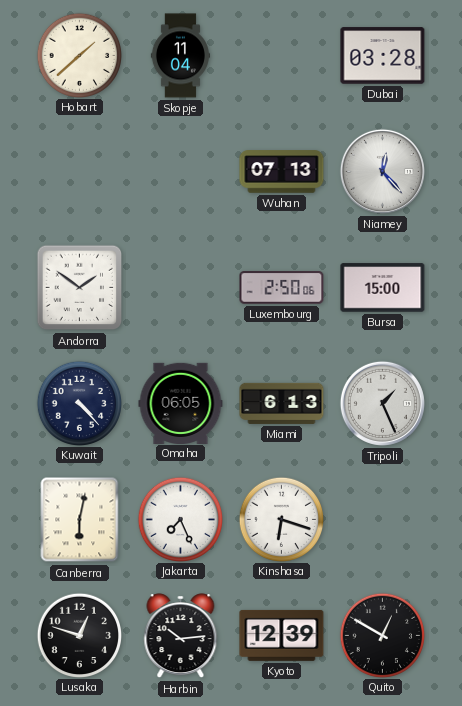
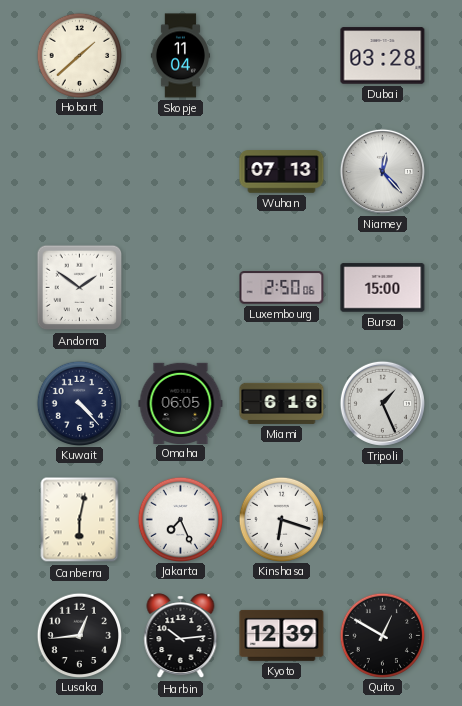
Miami: 6:13 -> 6:16
Lusaka: 12:48 -> 12:44
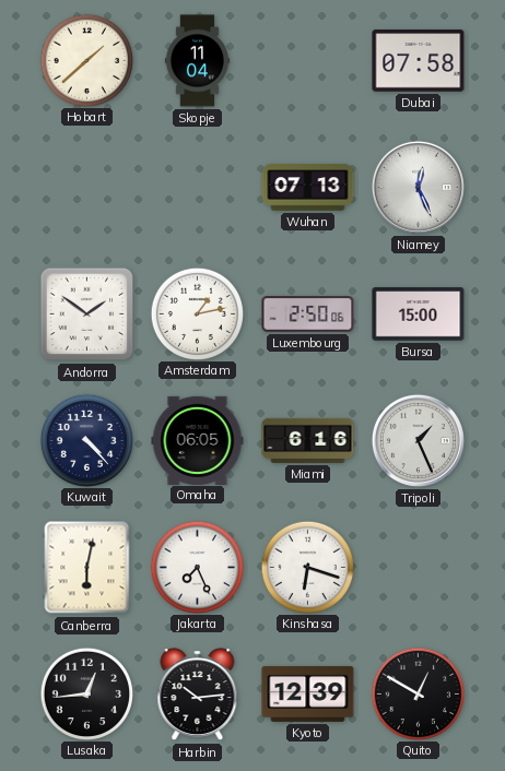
Dubai: 03:28 -> 07:58
Niamey: 12:23 -> 12:26
Amsterdam: none -> 1:13
